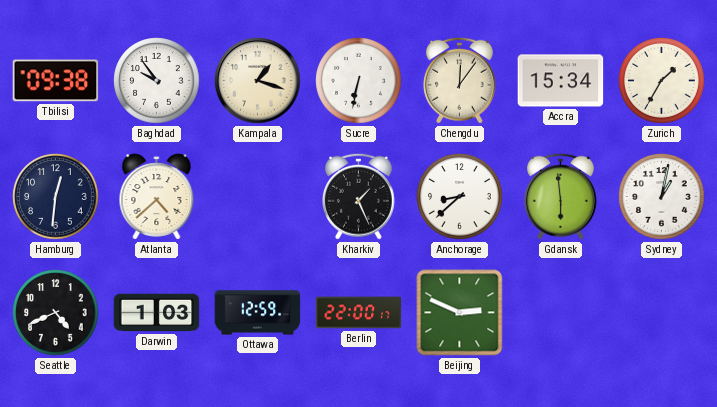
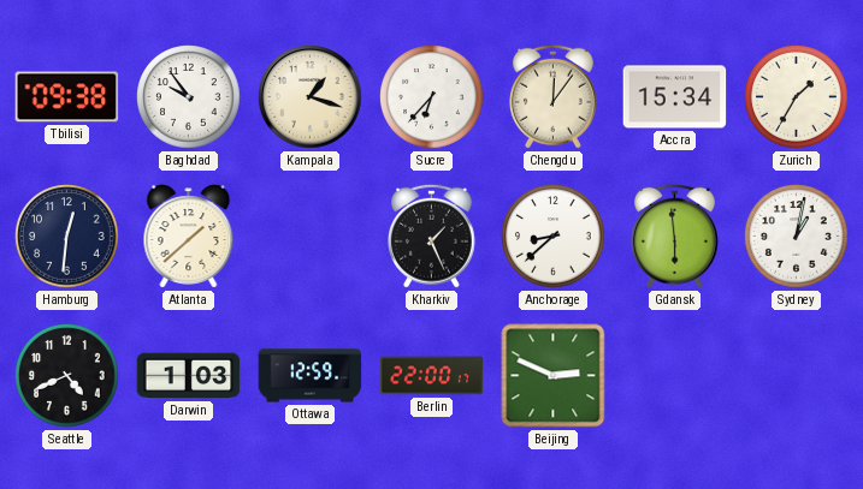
Sucre: 6:32 -> 6:37
Atlanta: 4:38 -> 1:38
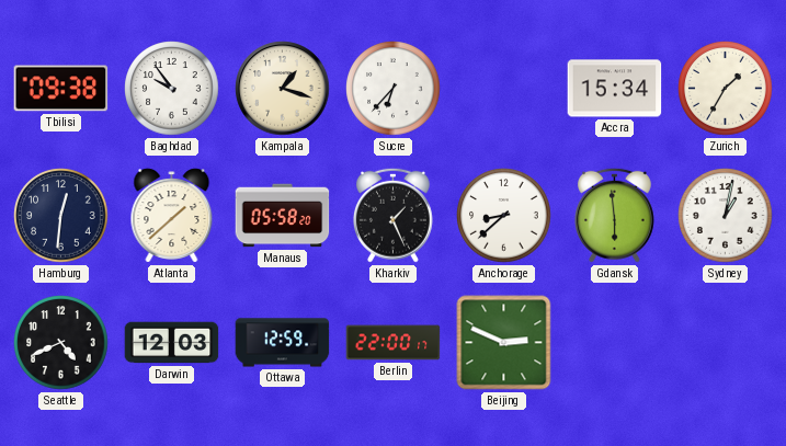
Chengdu: 12:06 -> none
Manaus: none -> 05:58
Darwin: 1:03 -> 12:03
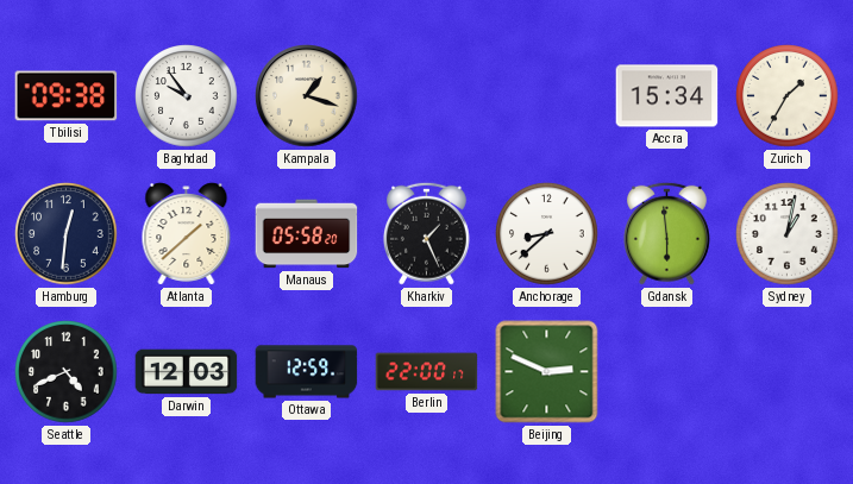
Sucre: 6:37 -> none
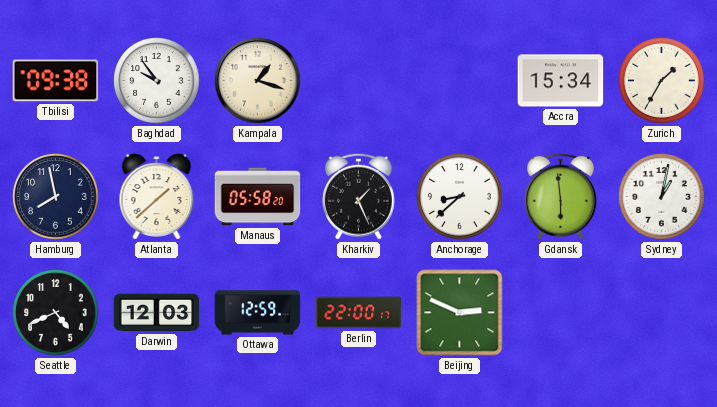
Hamburg: 12:31 -> 7:58
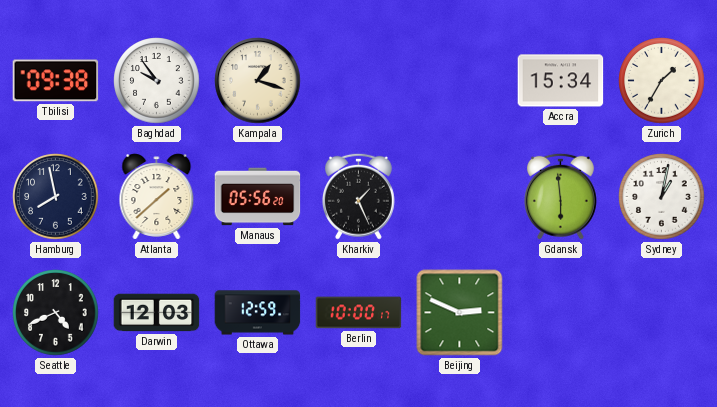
Manaus: 05:58 -> 05:56
Anchorage: 8:38 -> none
Berlin: 22:00 -> 10:00
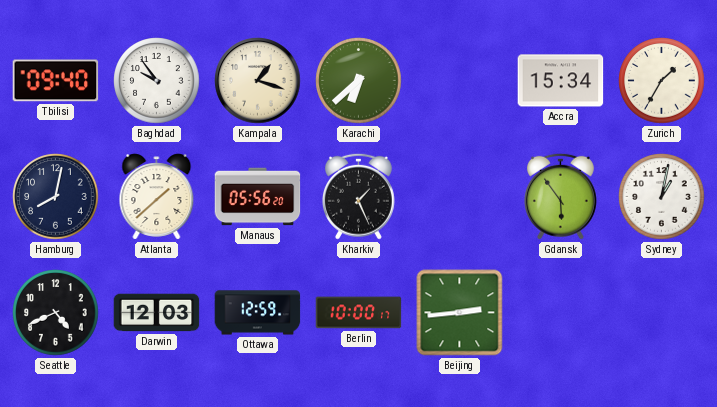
Tbilisi: 09:38 -> 09:40
Karachi: none -> 6:38
Hamburg: 7:58 -> 8:02
Gdansk: 5:59 -> 5:54
Beijing: 2:49 -> 2:44
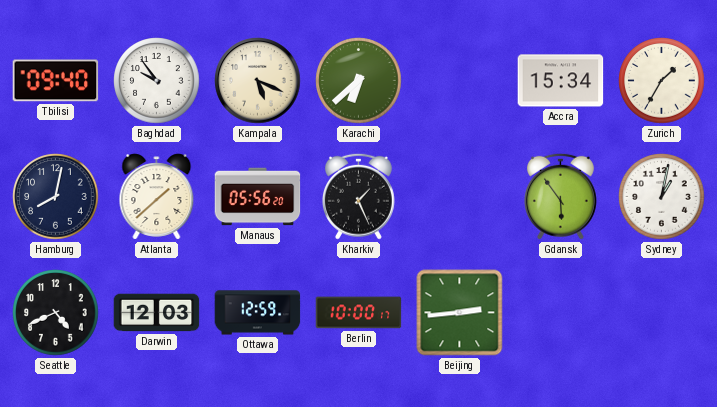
Kampala: 1:18 -> 5:19
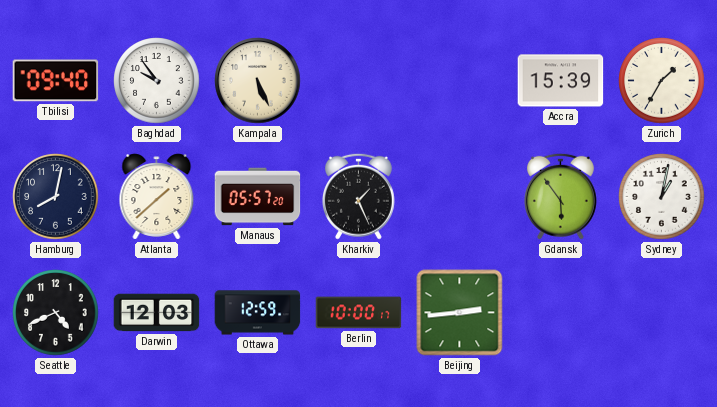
Kampala: 5:19 -> 5:26
Karachi: 6:38 -> none
Accra: 15:34 -> 15:39
Manaus: 05:56 -> 05:57
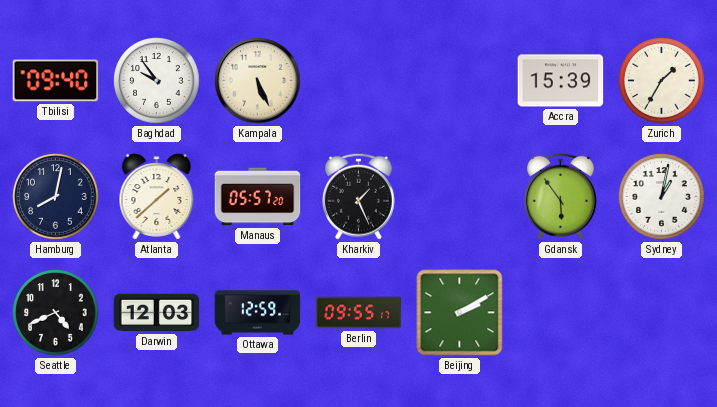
Berlin: 10:00 -> 09:55
Beijing: 2:44 -> 2:10
